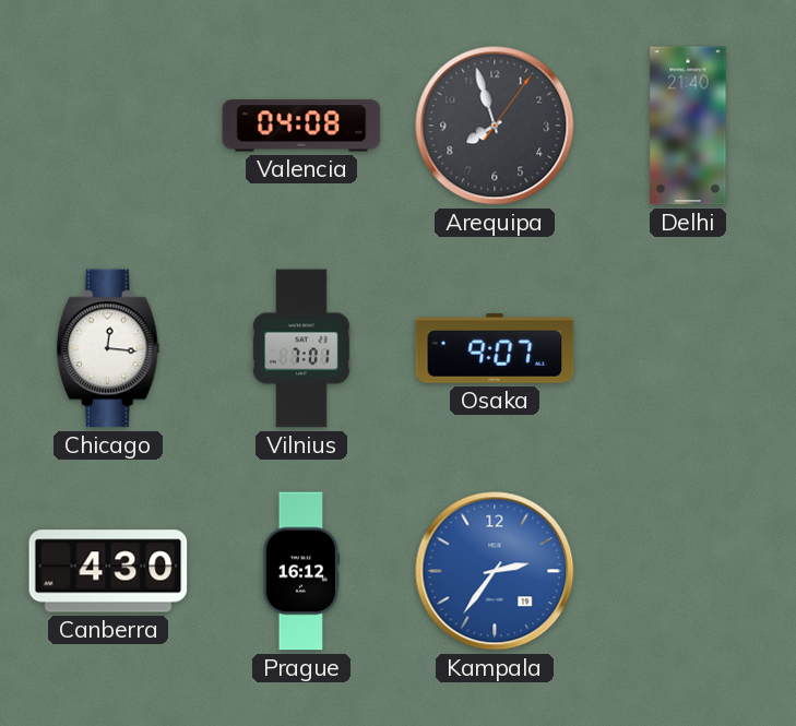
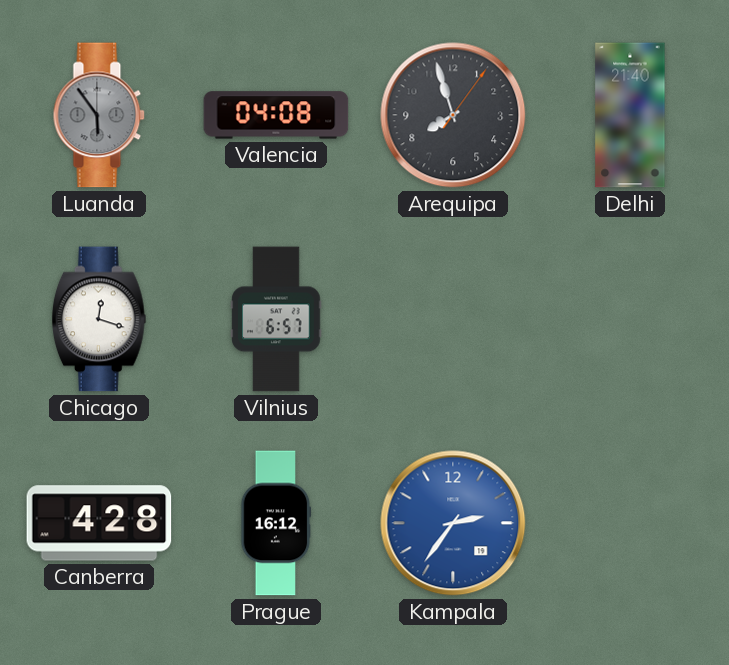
Luanda: none -> 5:54
Chicago: 12:16 -> 12:18
Vilnius: 7:01 -> 6:57
Osaka: 9:07 -> none
Canberra: 4:30 -> 4:28
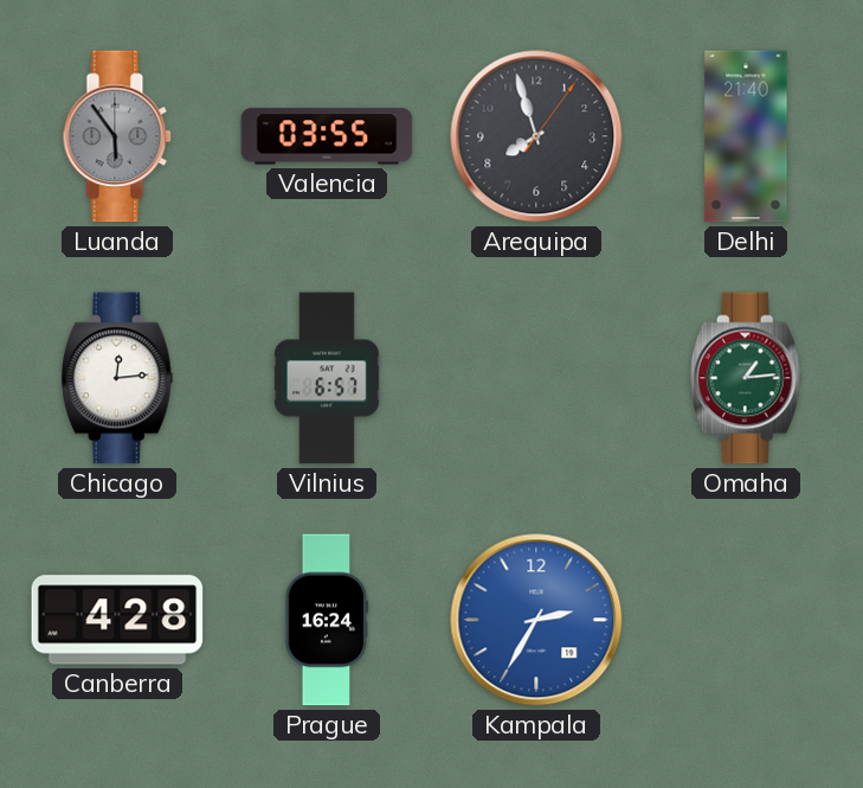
Valencia: 04:08 -> 03:55
Chicago: 12:18 -> 12:14
Omaha: none -> 1:14
Prague: 16:12 -> 16:24
Kampala: 2:36 -> 2:35
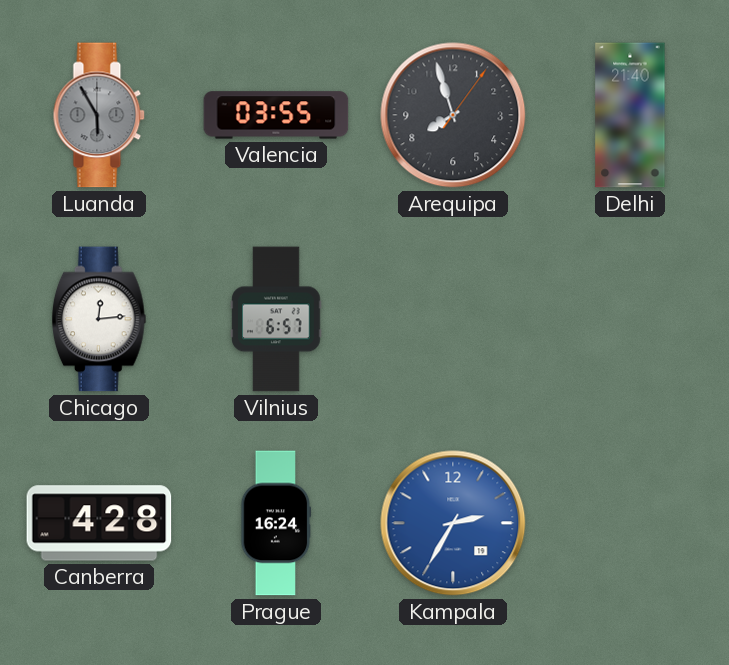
Luanda: 5:54 -> 5:55
Omaha: 1:14 -> none
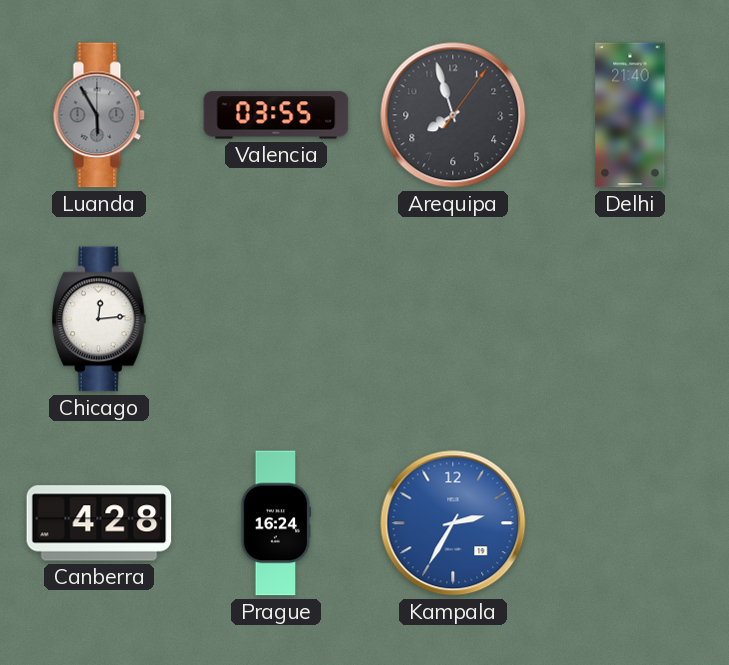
Vilnius: 6:57 -> none
